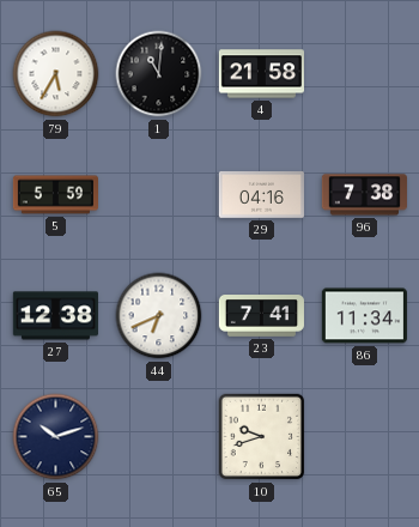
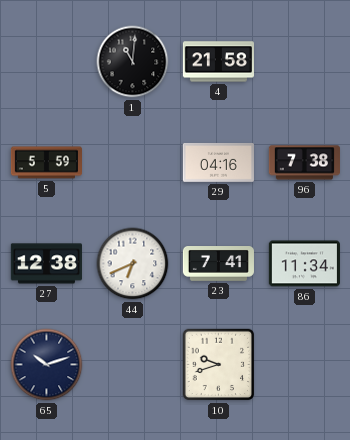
79: 5:35 -> none
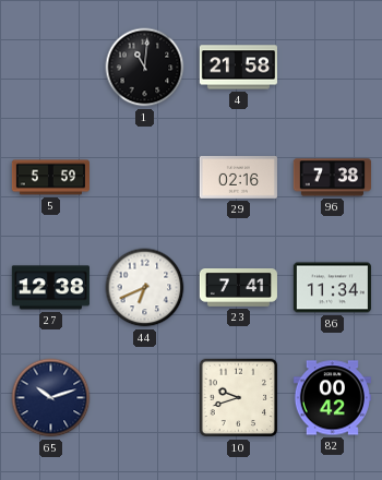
29: 04:16 -> 02:16
82: none -> 00:42
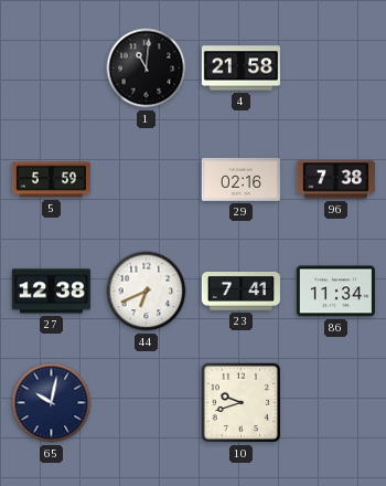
65: 10:12 -> 10:02
82: 00:42 -> none
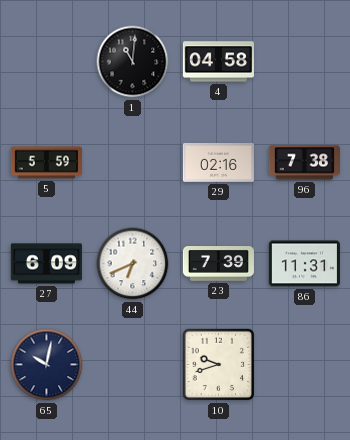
4: 21:58 -> 04:58
27: 12:38 -> 6:09
23: 7:41 -> 7:39
86: 11:34 -> 11:31
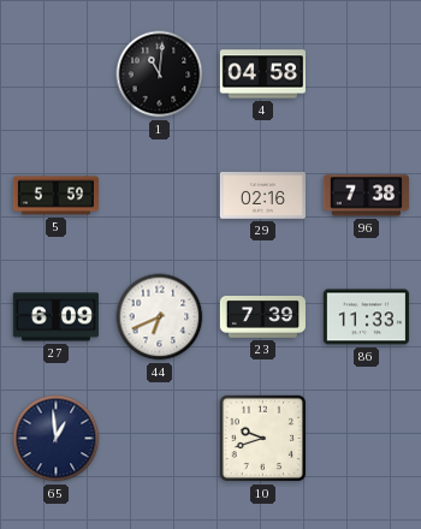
86: 11:31 -> 11:33
65: 10:02 -> 12:59
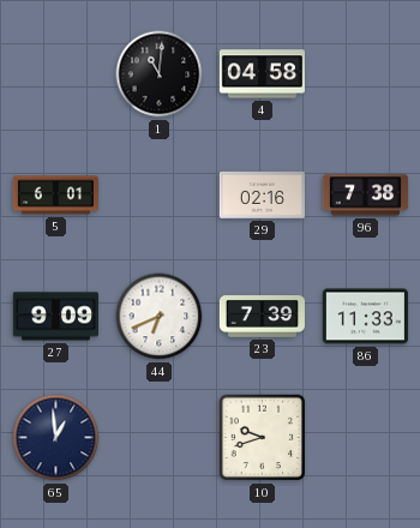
5: 5:59 -> 6:01
27: 6:09 -> 9:09
